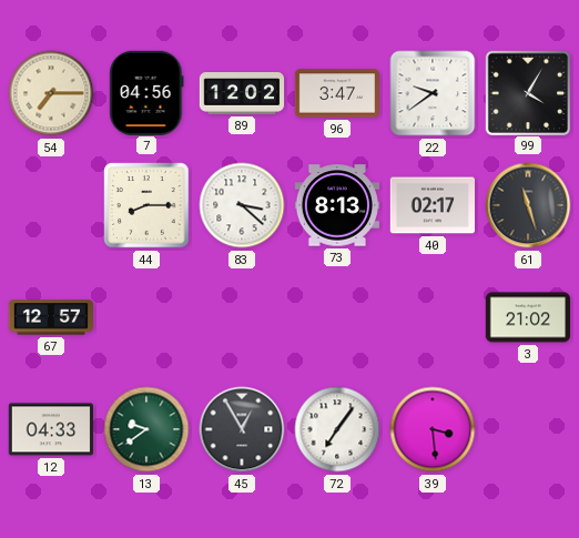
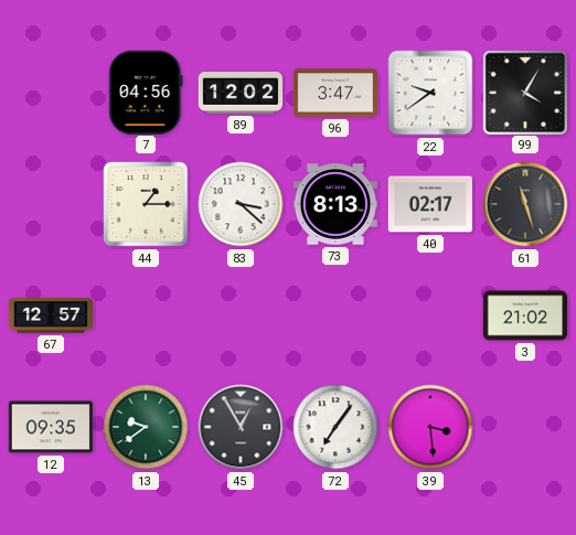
54: 7:15 -> none
44: 8:15 -> 1:15
12: 04:33 -> 09:35
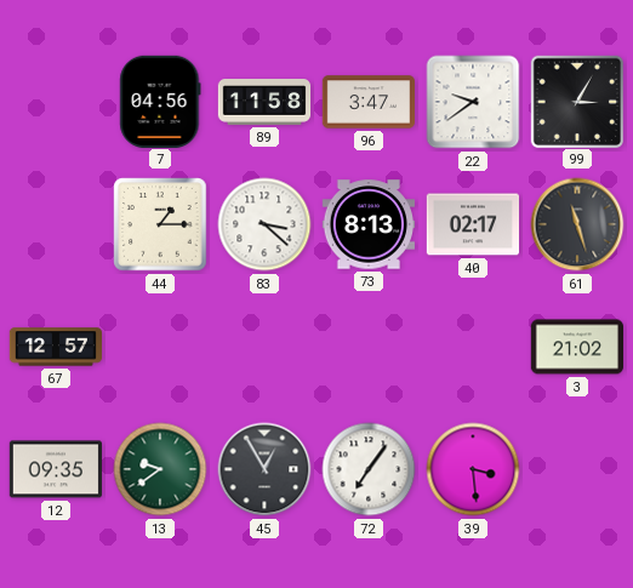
89: 12:02 -> 11:58
99: 4:05 -> 3:05
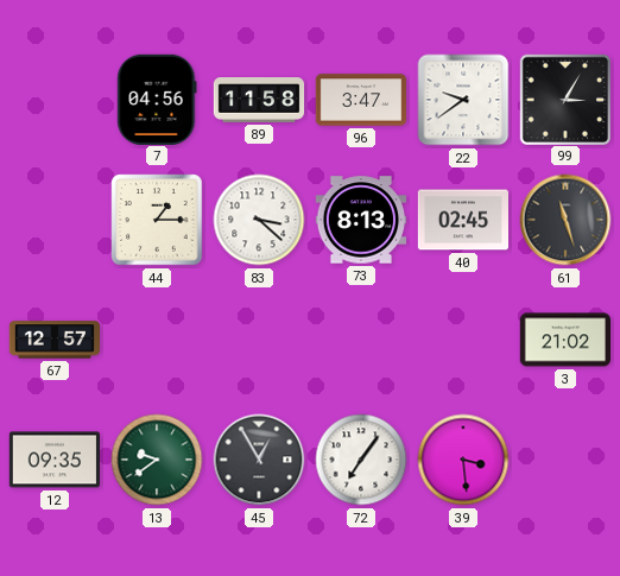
40: 02:17 -> 02:45
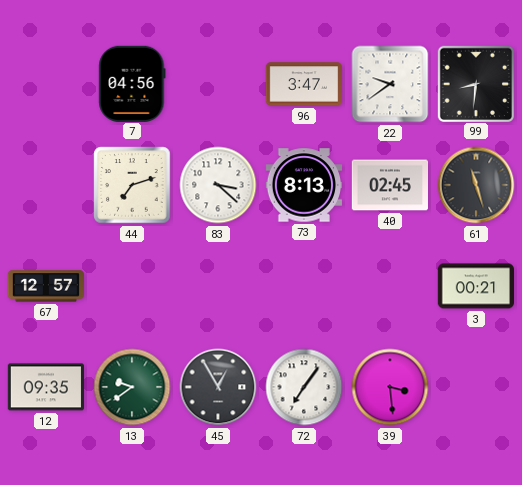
89: 11:58 -> none
99: 3:05 -> 8:31
44: 1:15 -> 7:12
3: 21:02 -> 00:21
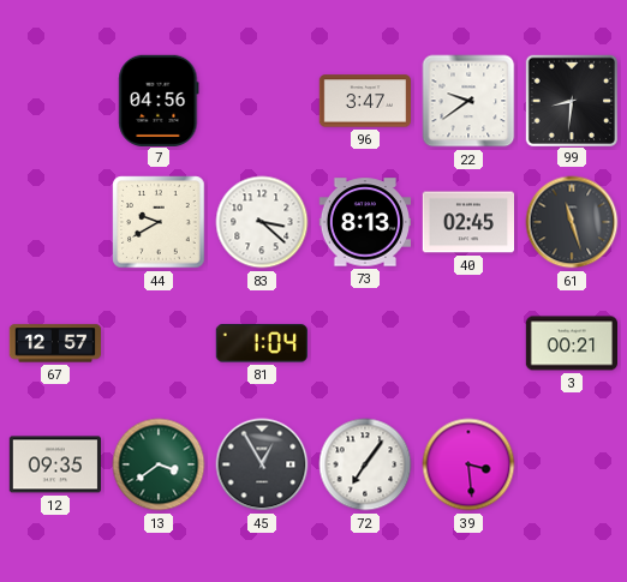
44: 7:12 -> 9:40
81: none -> 1:04
13: 9:39 -> 3:39
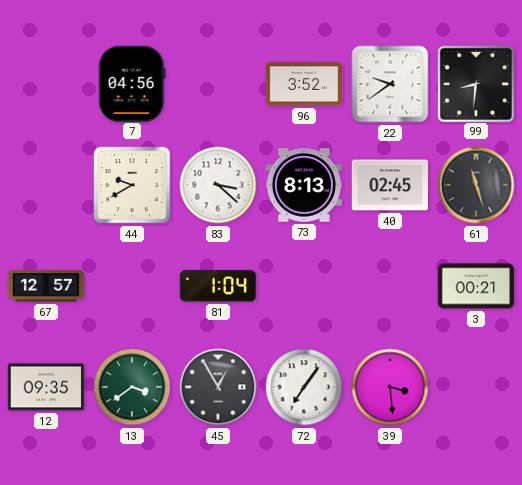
96: 3:47 -> 3:52
